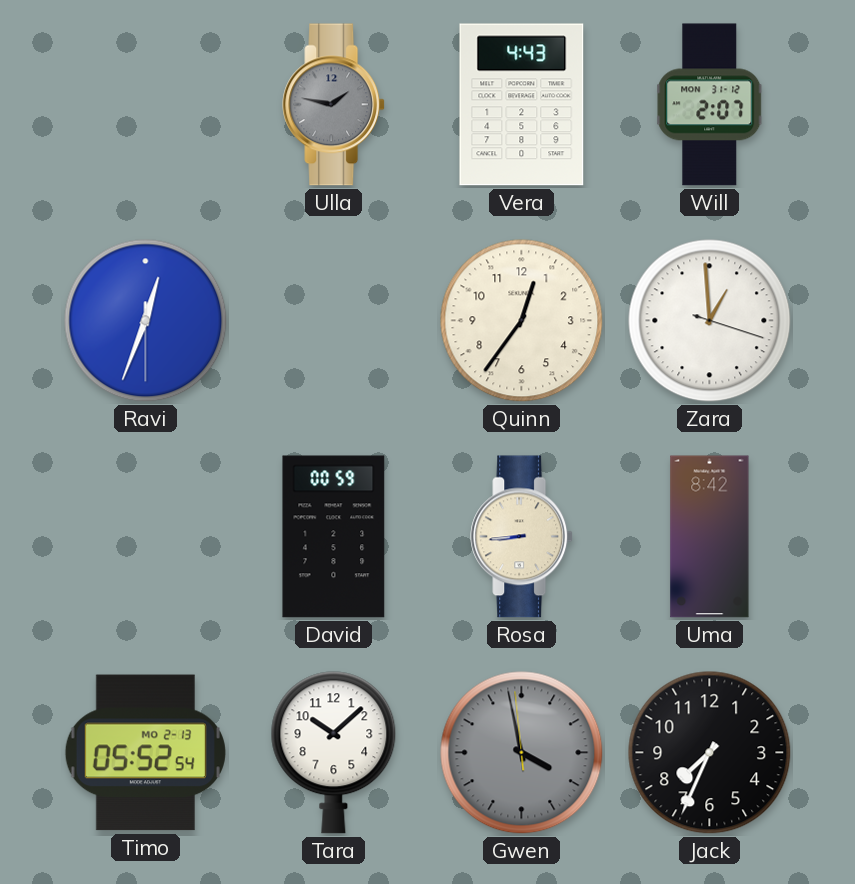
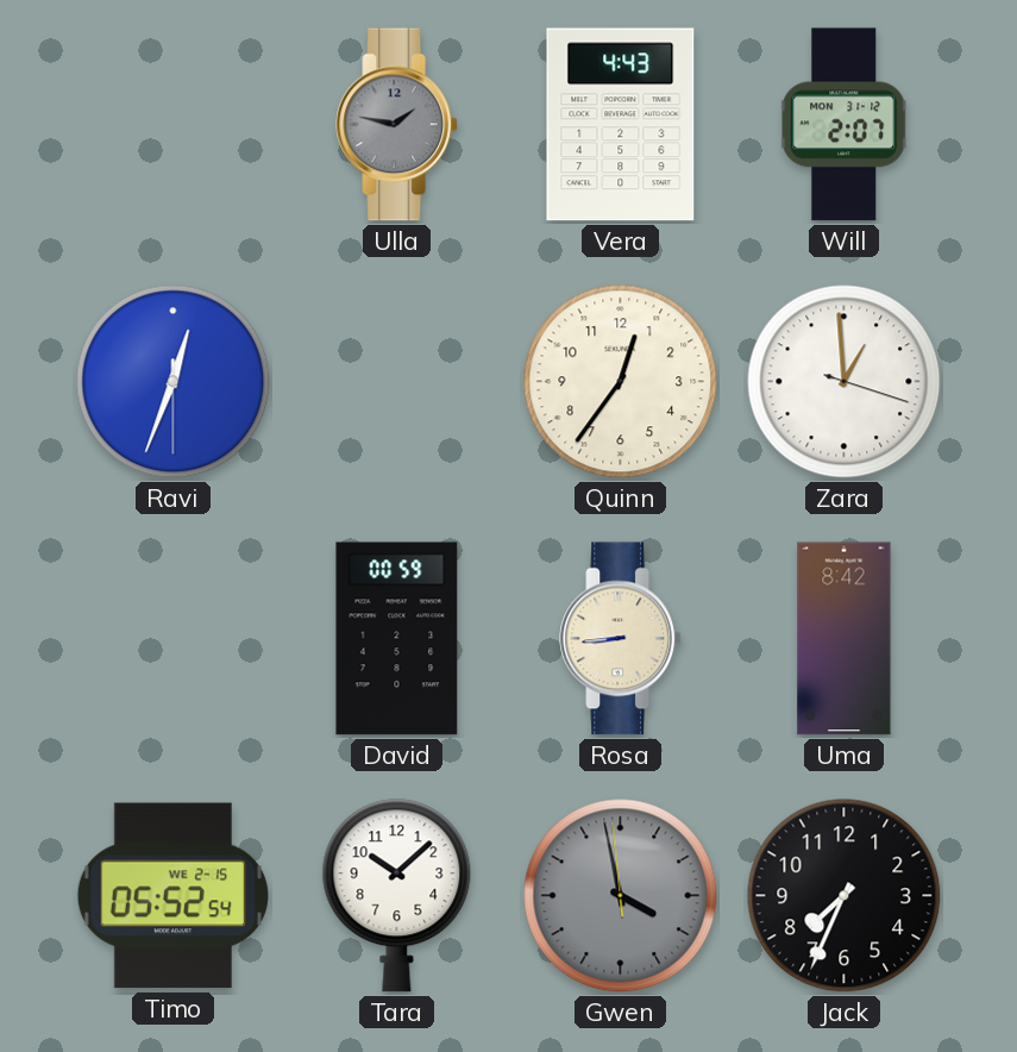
Timo date: MO 2-13 -> WE 2-15
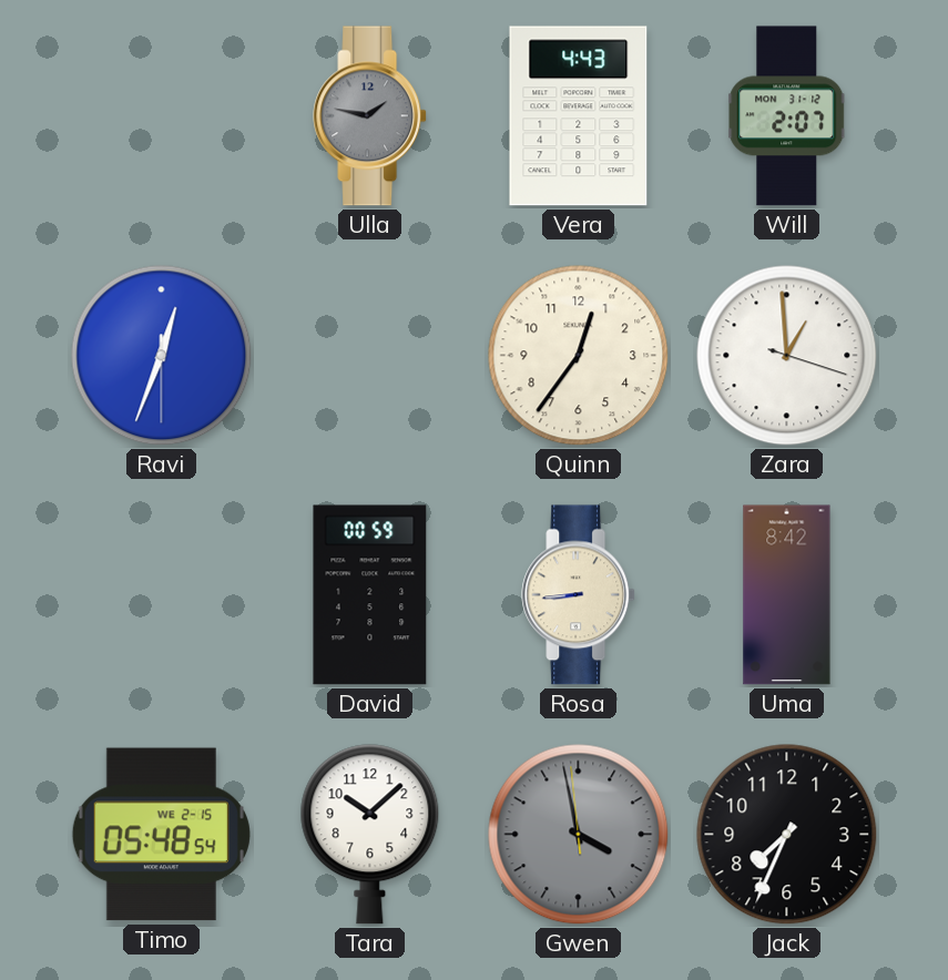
Timo: 05:52 -> 05:48
